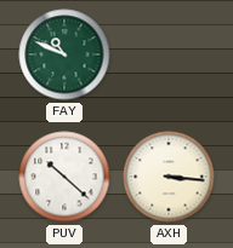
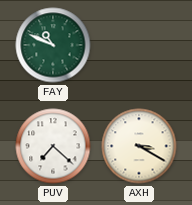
PUV: 10:22 -> 7:22
AXH: 3:16 -> 3:20
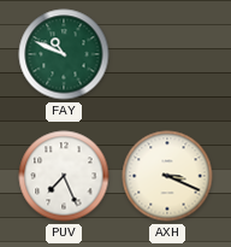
PUV: 7:22 -> 7:26
AXH: 3:20 -> 3:19
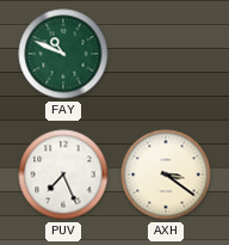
AXH: 3:19 -> 3:21
